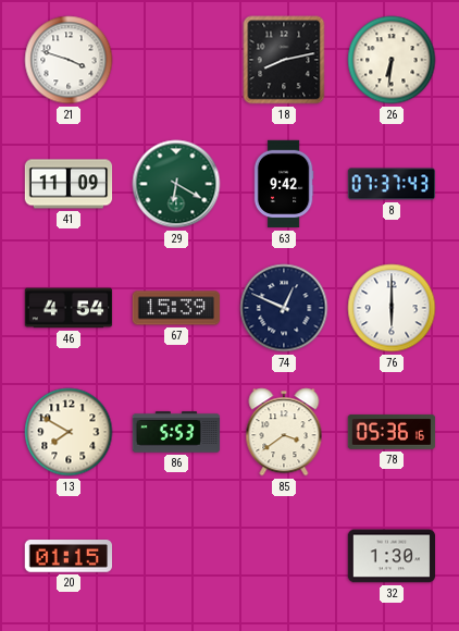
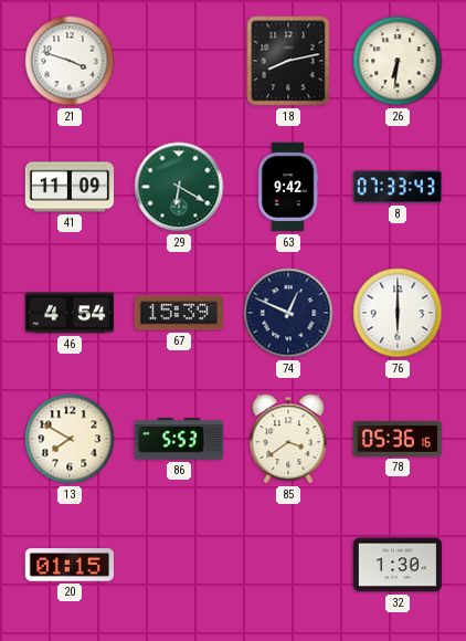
8: 07:37 -> 07:33
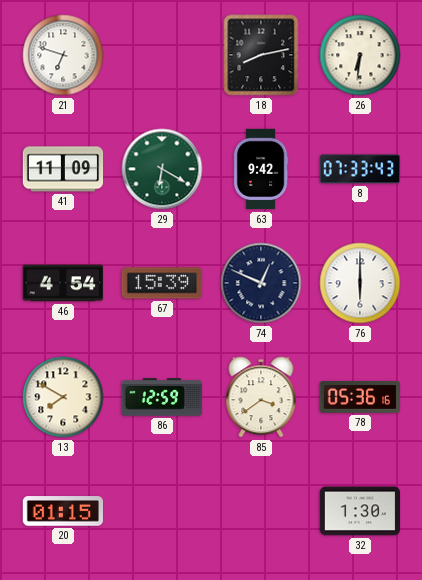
21: 3:48 -> 6:48
86: 5:53 -> 12:59
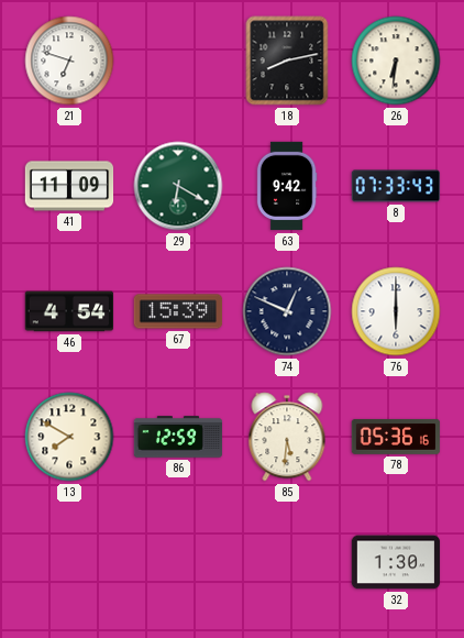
85: 3:39 -> 5:31
20: 01:15 -> none
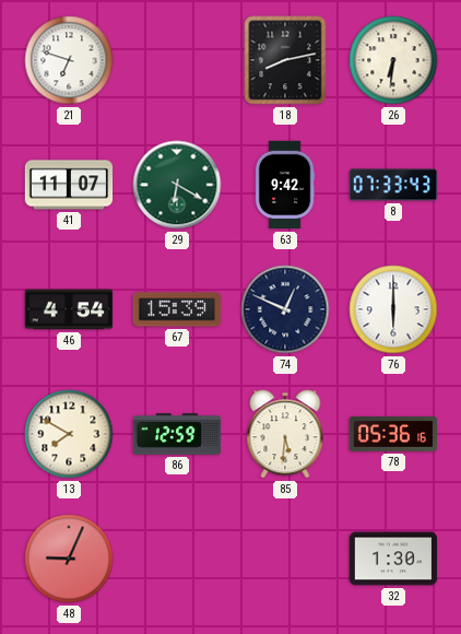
41: 11:09 -> 11:07
48: none -> 9:04
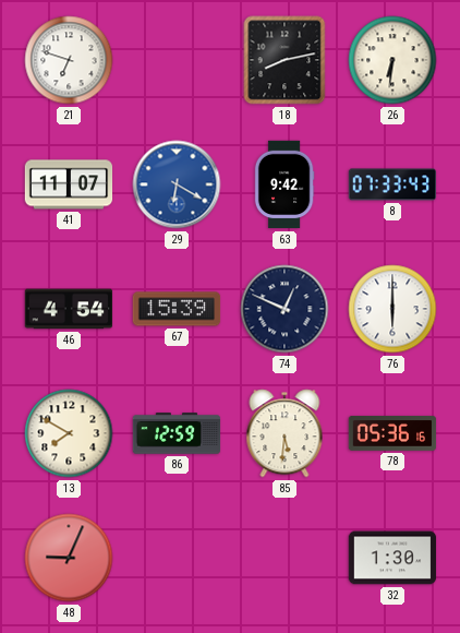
29 dial: green -> blue
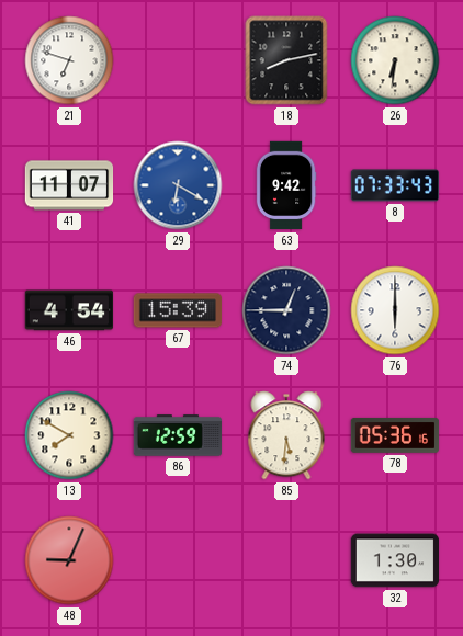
74: 12:49 -> 12:45
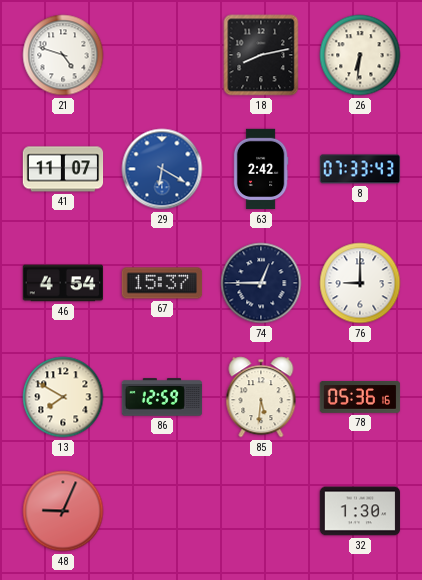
21: 6:48 -> 4:48
63: 9:42 -> 2:42
67: 15:39 -> 15:37
76: 6:00 -> 9:00
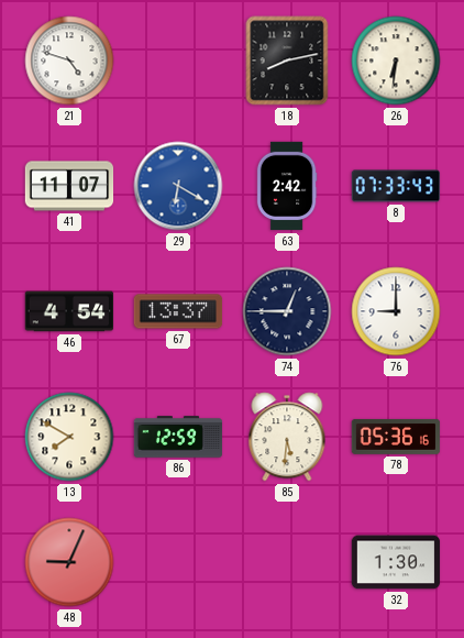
67: 15:37 -> 13:37
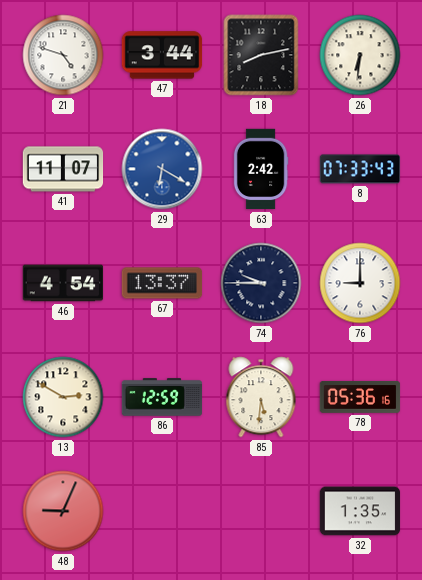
47: none -> 3:44
74: 12:45 -> 9:45
13: 7:50 -> 2:50
32: 1:30 -> 1:35
